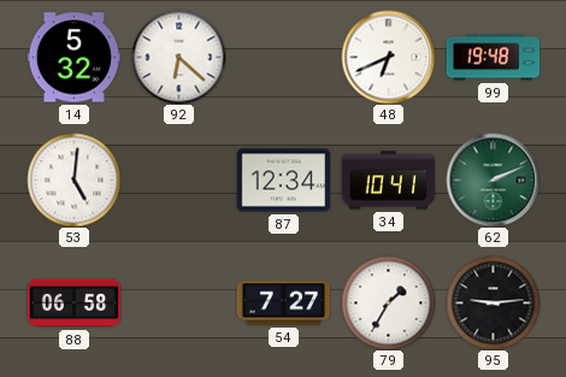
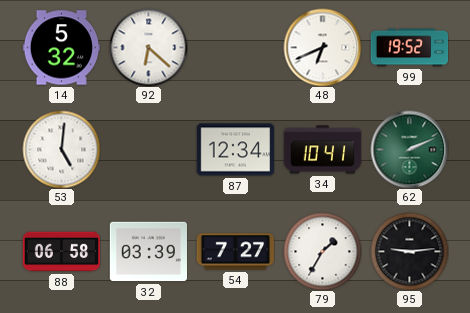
99: 19:48 -> 19:52
32: none -> 03:39
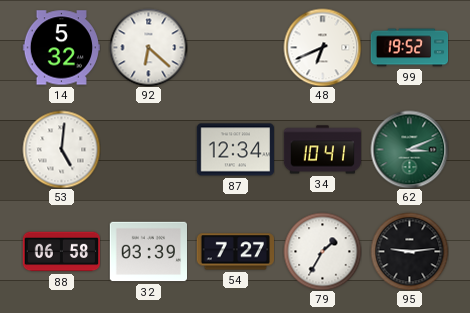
62: 2:11 -> 3:11
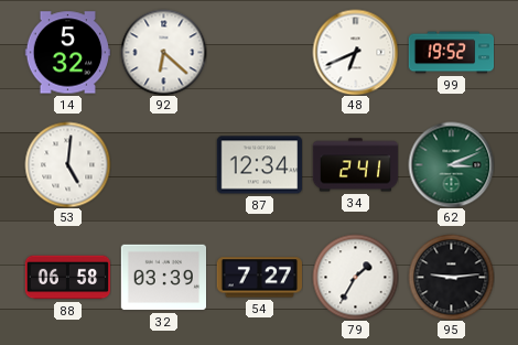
34: 10:41 -> 2:41
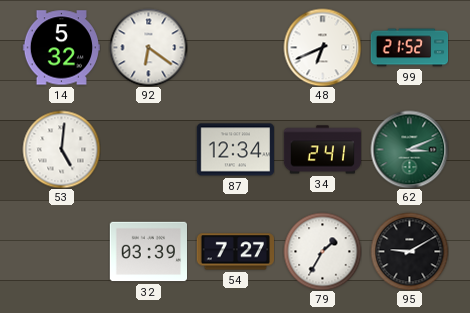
92: 6:22 -> 6:21
99: 19:52 -> 21:52
88: 06:58 -> none
95: 9:14 -> 9:10
